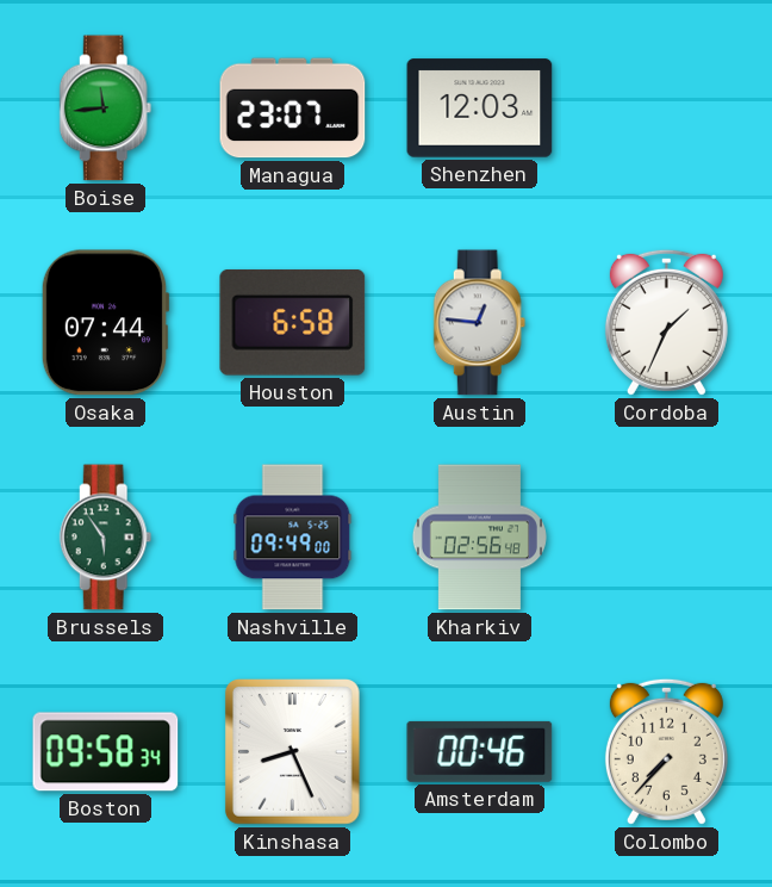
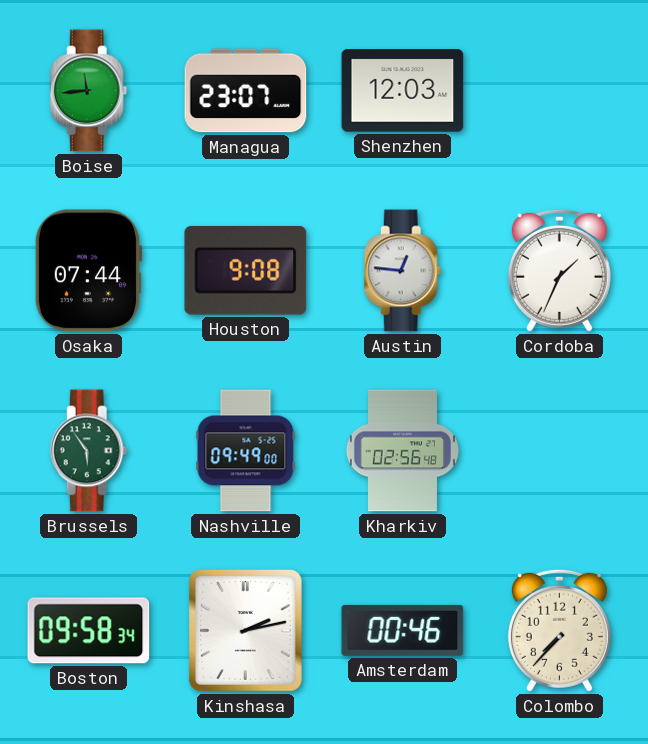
Houston: 6:58 -> 9:08
Kinshasa: 8:26 -> 2:13
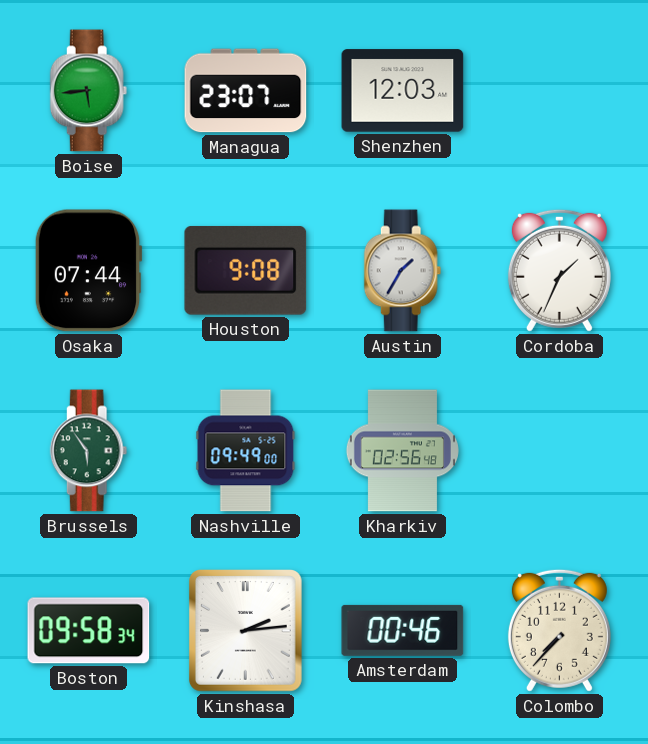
Boise: 11:44 -> 5:44
Austin: 12:46 -> 1:35
Kinshasa: 2:13 -> 2:14
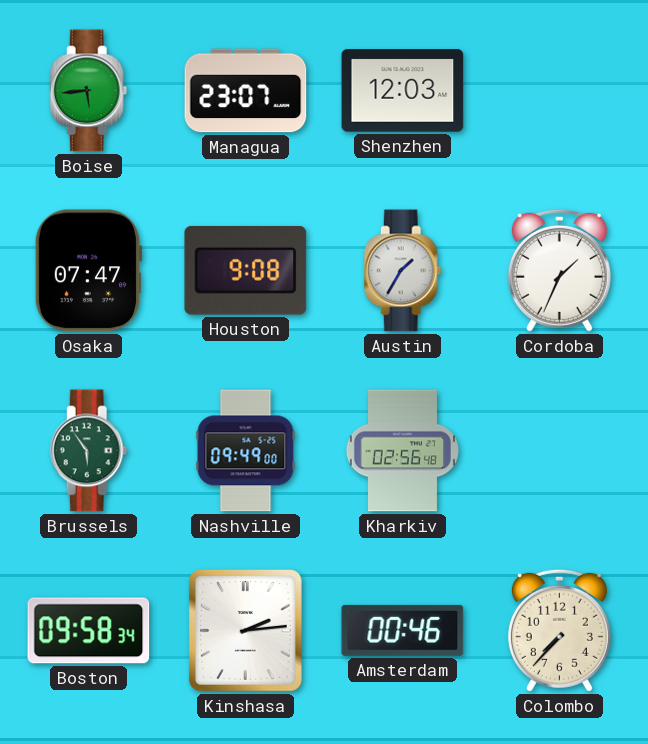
Osaka: 07:44 -> 07:47
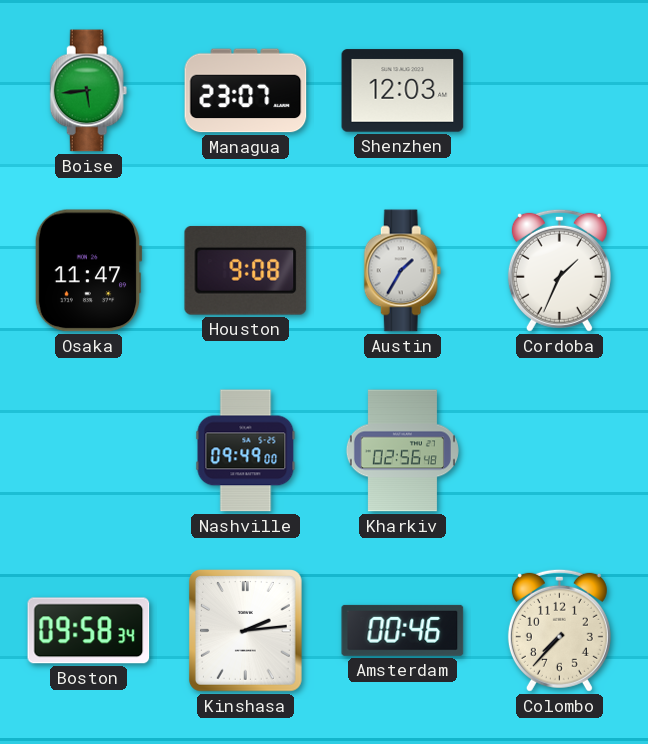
Osaka: 07:47 -> 11:47
Brussels: 5:54 -> none
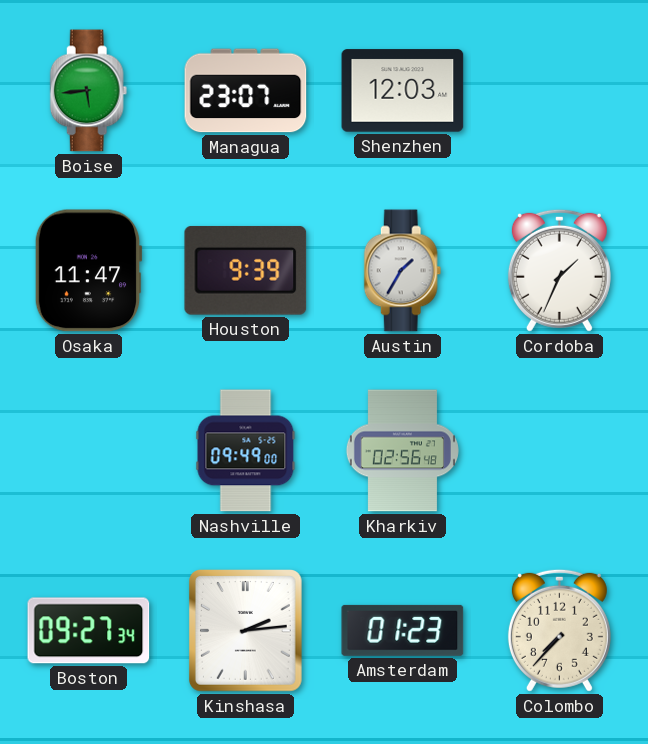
Houston: 9:08 -> 9:39
Boston: 09:58 -> 09:27
Amsterdam: 00:46 -> 01:23
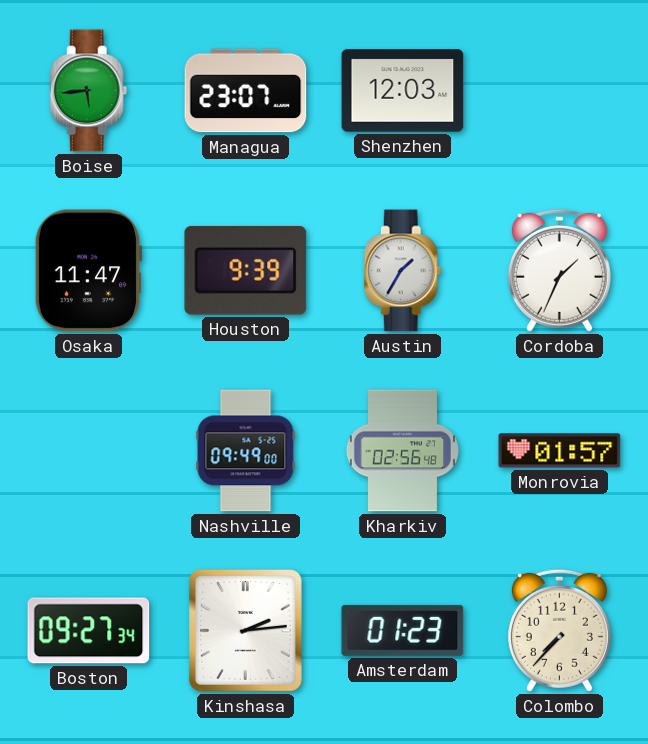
Monrovia: none -> 01:57
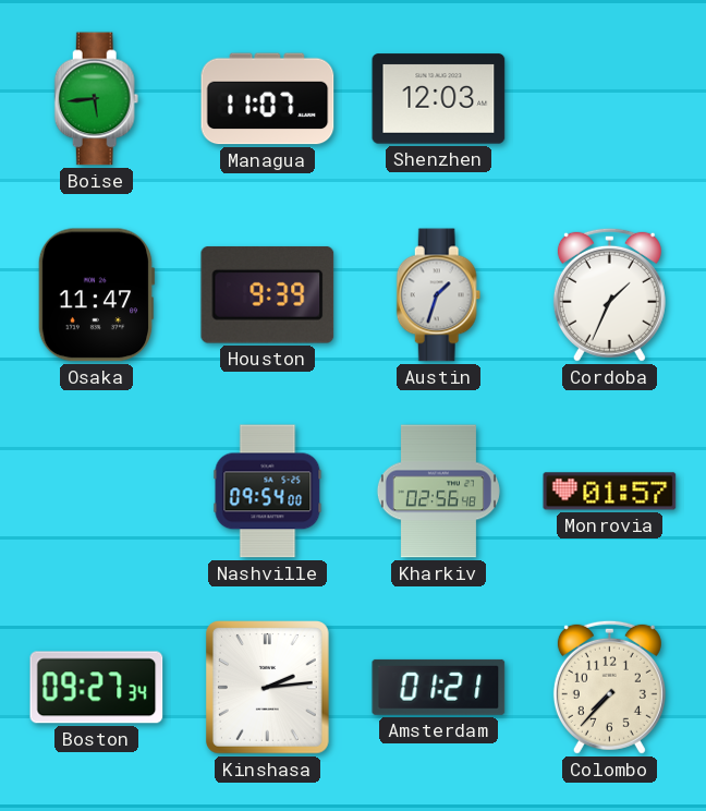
Managua: 23:07 -> 11:07
Austin: 1:35 -> 1:33
Nashville: 09:49 -> 09:54
Amsterdam: 01:23 -> 01:21
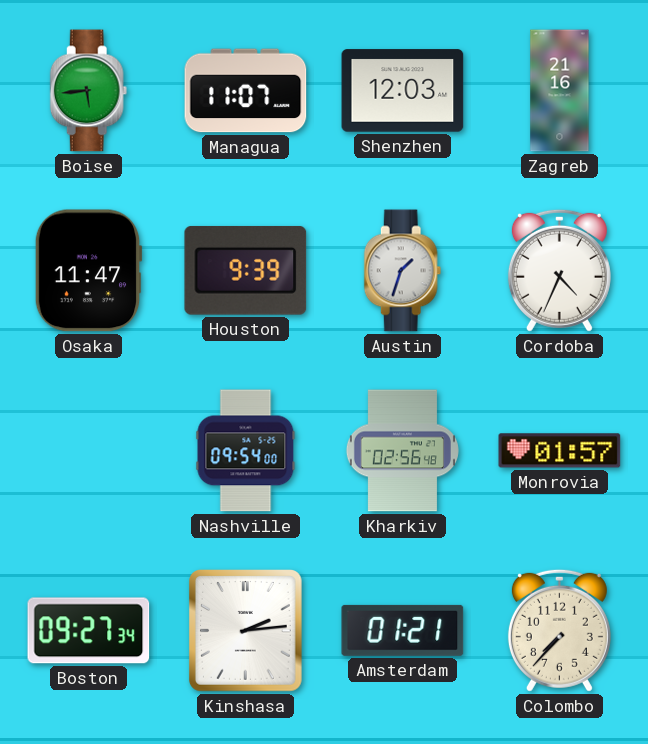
Zagreb: none -> 21:16
Cordoba: 1:34 -> 4:34
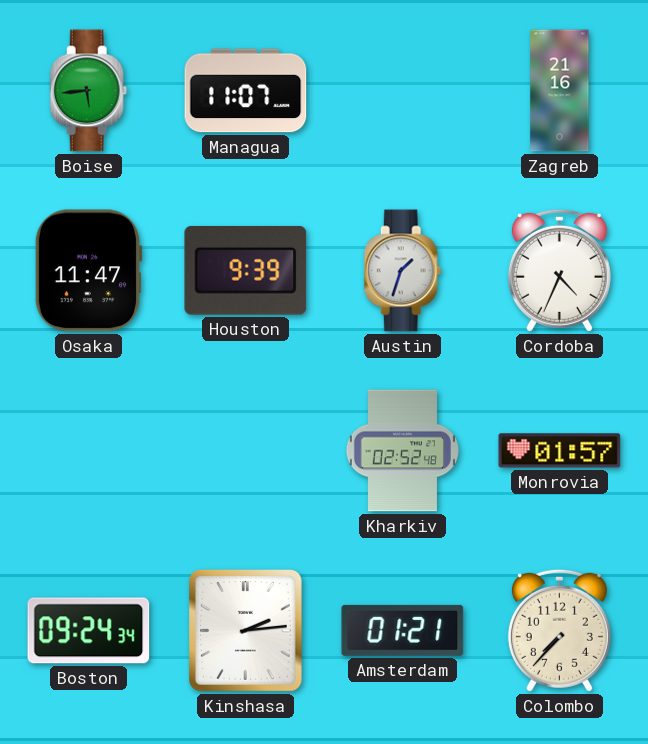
Shenzhen: 12:03 -> none
Nashville: 09:54 -> none
Kharkiv: 02:56 -> 02:52
Boston: 09:27 -> 09:24
